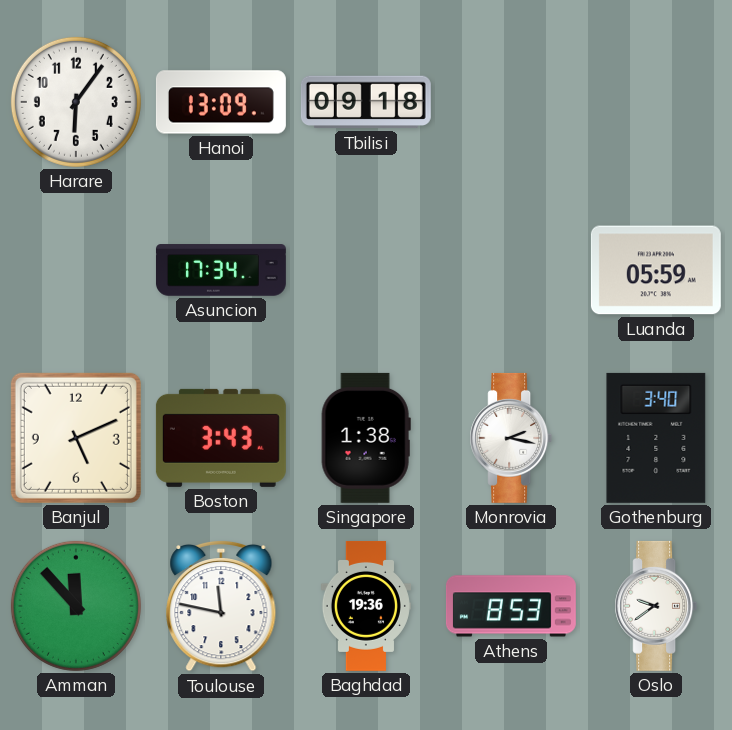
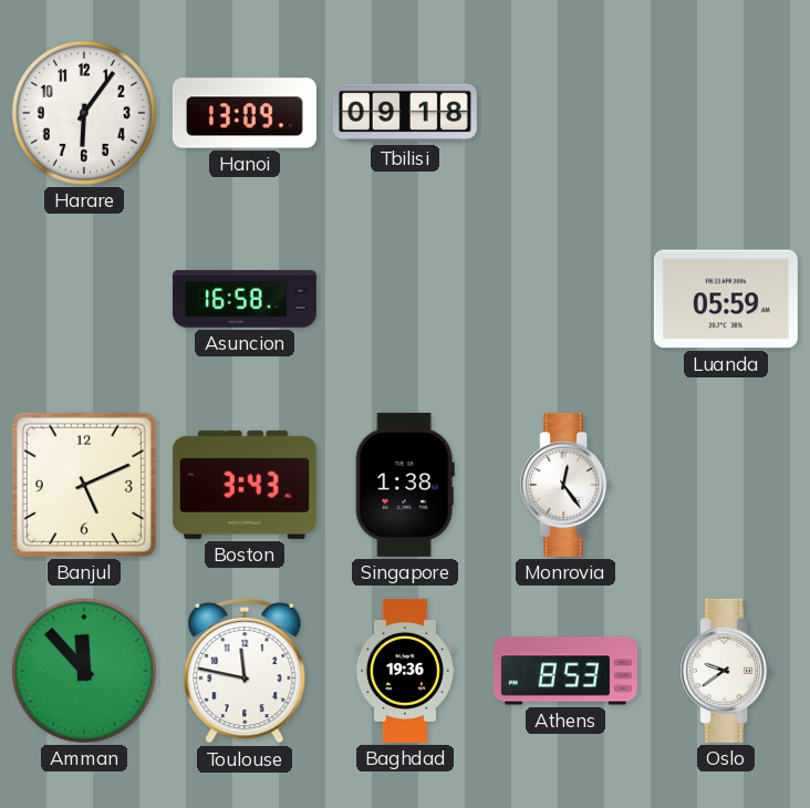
Asuncion: 17:34 -> 16:58
Monrovia: 2:17 -> 12:24
Gothenburg: 3:40 -> none
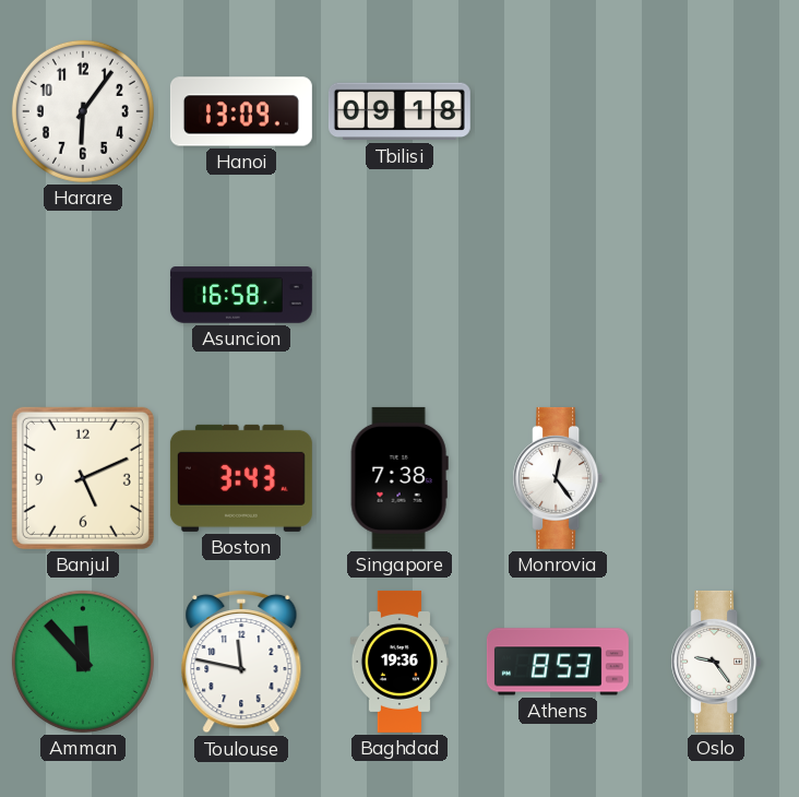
Luanda: 05:59 -> none
Singapore: 1:38 -> 7:38
Oslo: 9:39 -> 9:24
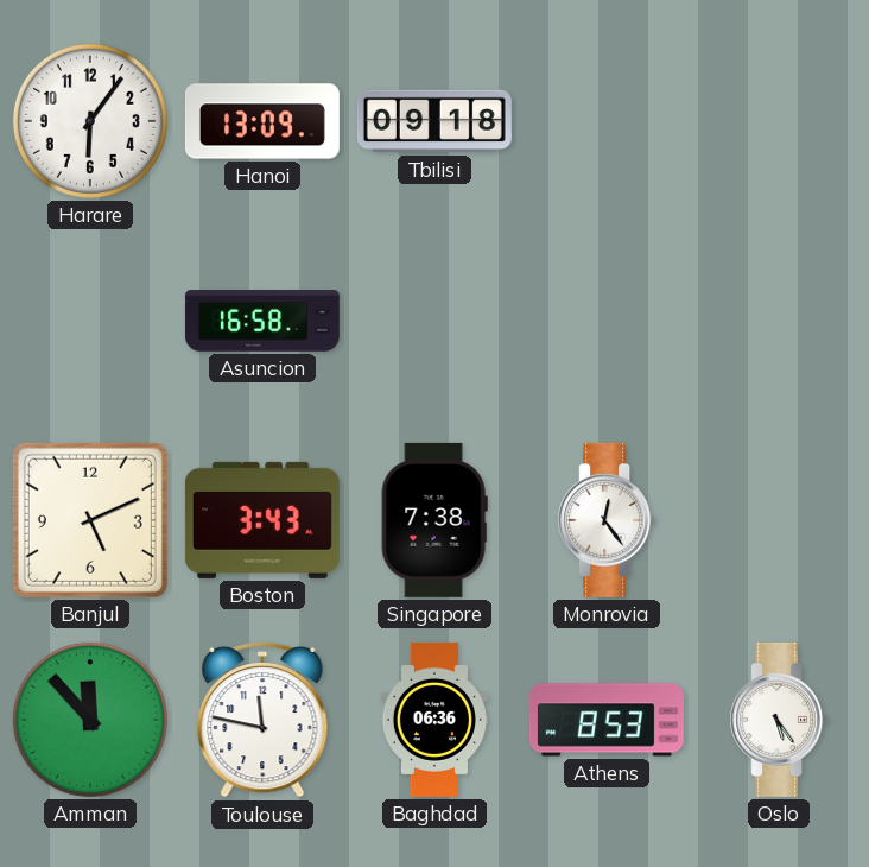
Baghdad: 19:36 -> 06:36
Oslo: 9:24 -> 5:24
